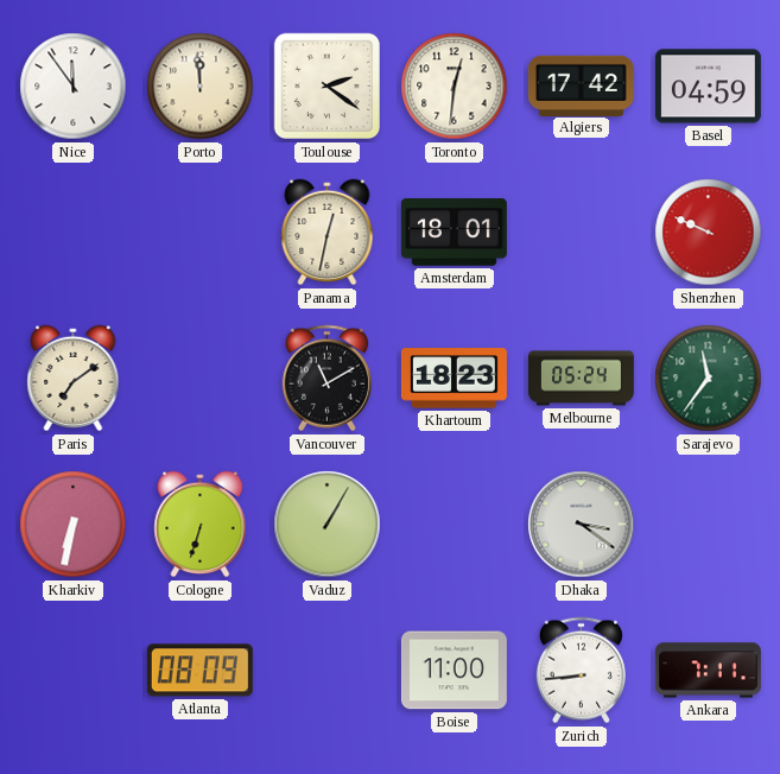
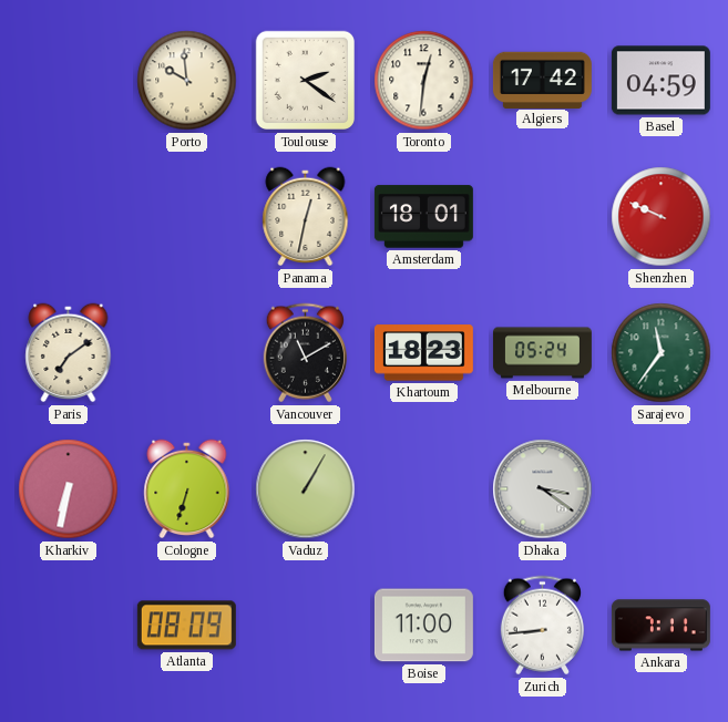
Nice: 11:54 -> none
Porto: 11:59 -> 9:59
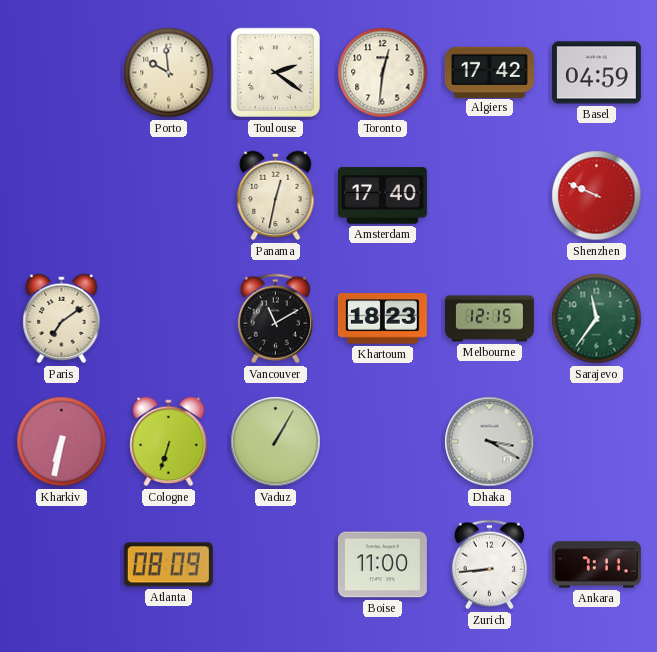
Amsterdam: 18:01 -> 17:40
Melbourne: 05:24 -> 12:15
Dhaka: 3:21 -> 3:20
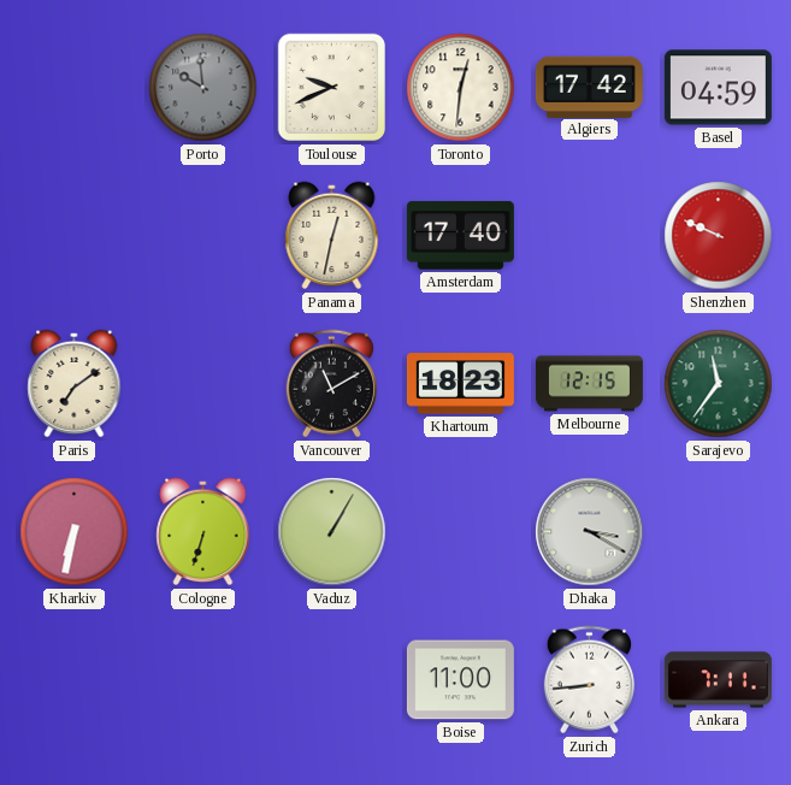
Porto dial: cream -> grey
Toulouse: 2:21 -> 9:41
Atlanta: 08:09 -> none
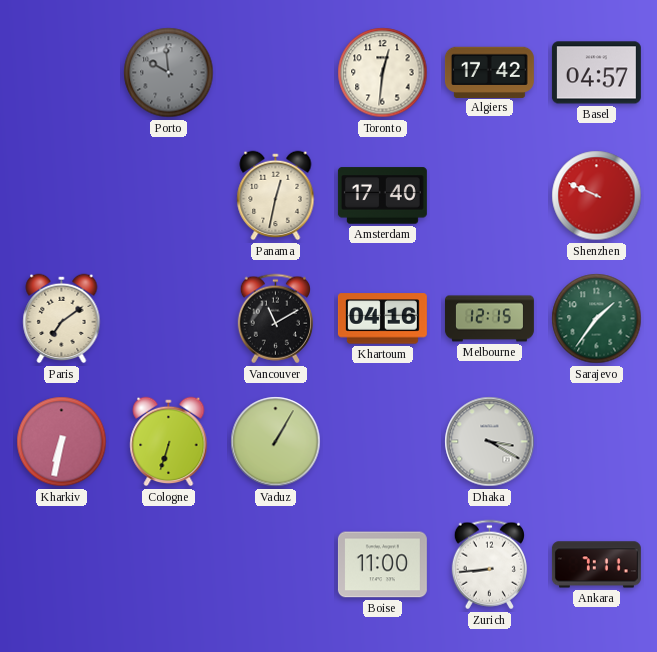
Toulouse: 9:41 -> none
Basel: 04:59 -> 04:57
Khartoum: 18:23 -> 04:16
Sarajevo: 11:36 -> 1:36
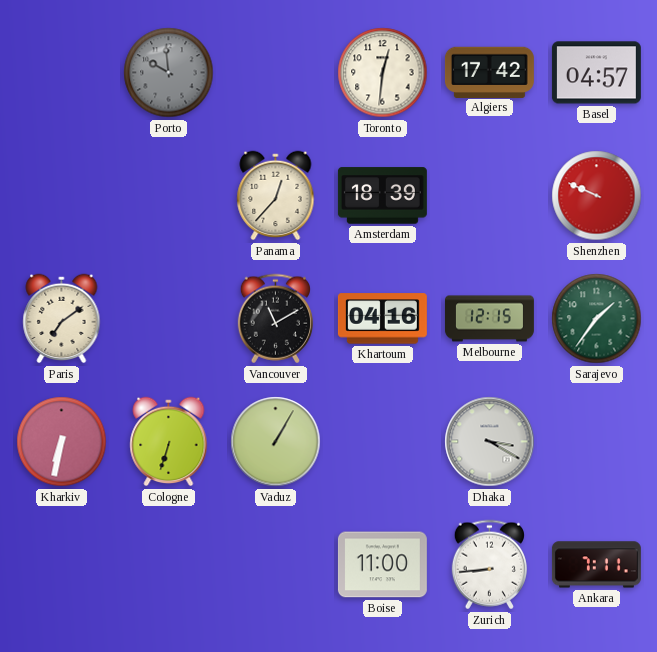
Panama: 12:32 -> 12:37
Amsterdam: 17:40 -> 18:39
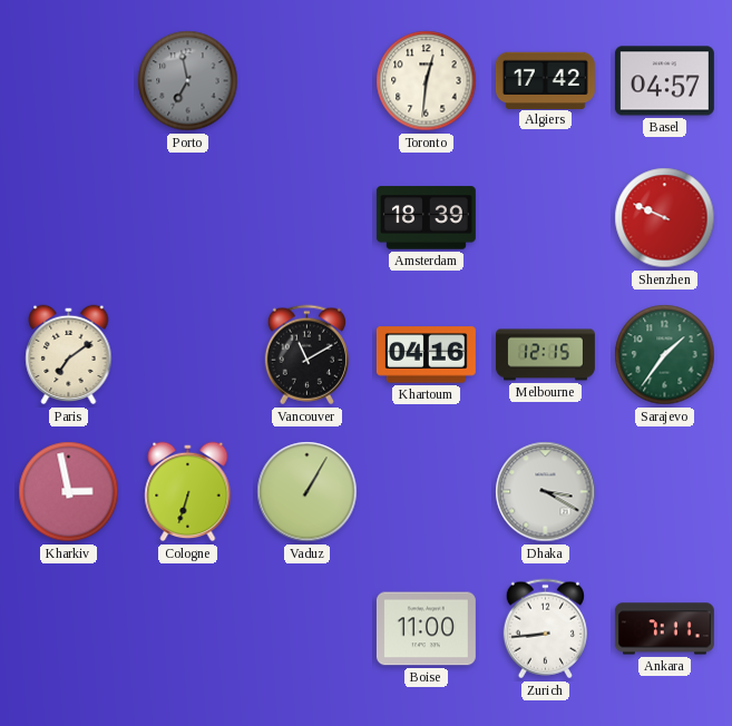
Porto: 9:59 -> 6:58
Panama: 12:37 -> none
Kharkiv: 6:32 -> 2:58
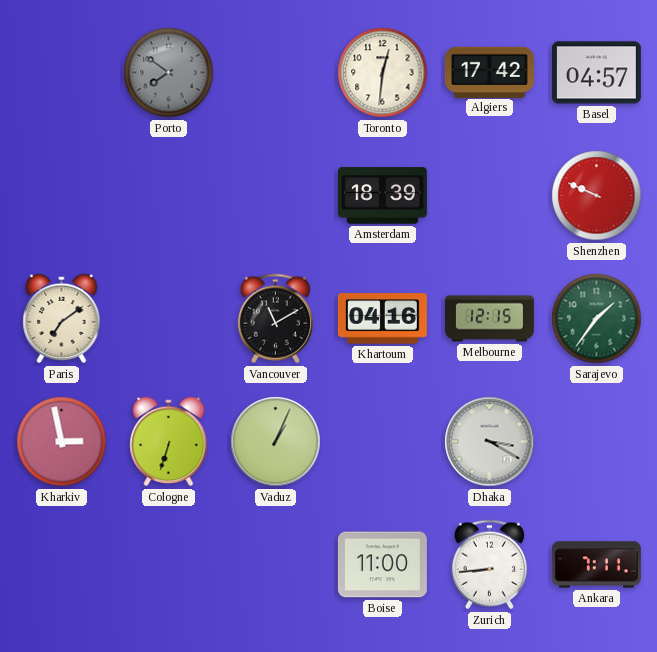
Porto: 6:58 -> 7:51
Vaduz: 1:05 -> 1:04
